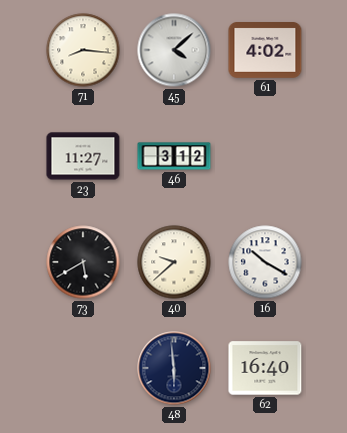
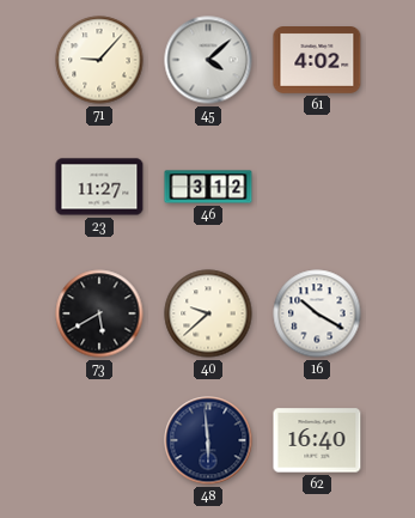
71: 8:16 -> 9:07
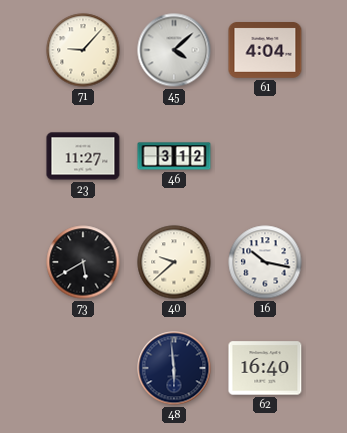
61: 4:02 -> 4:04
16: 10:20 -> 10:17
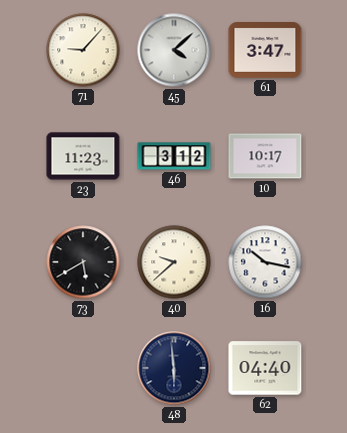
61: 4:04 -> 3:47
23: 11:27 -> 11:23
10: none -> 10:17
62: 16:40 -> 04:40
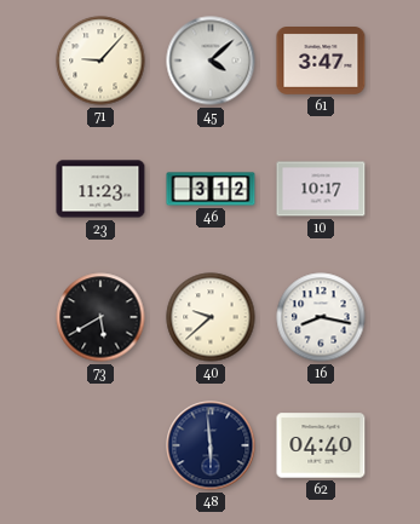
16: 10:17 -> 8:17
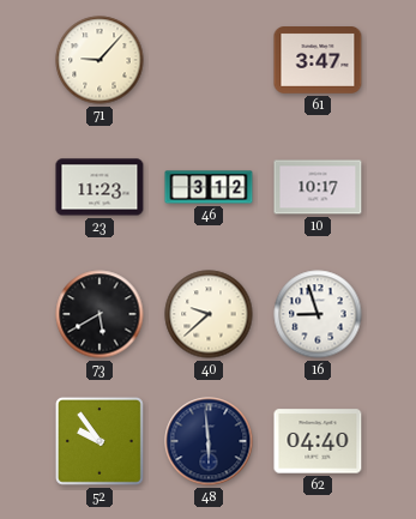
45: 4:08 -> none
16: 8:17 -> 8:57
52: none -> 9:54
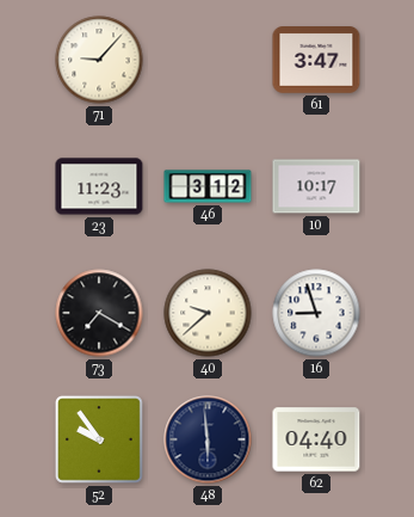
73: 5:40 -> 7:20
